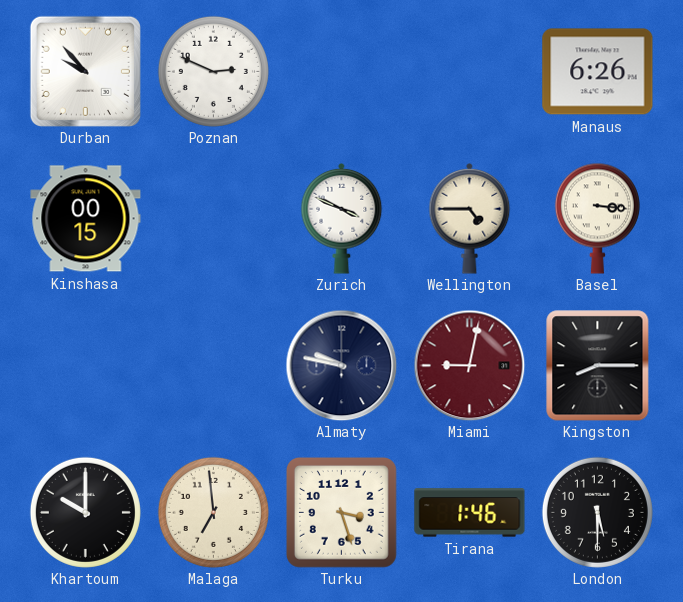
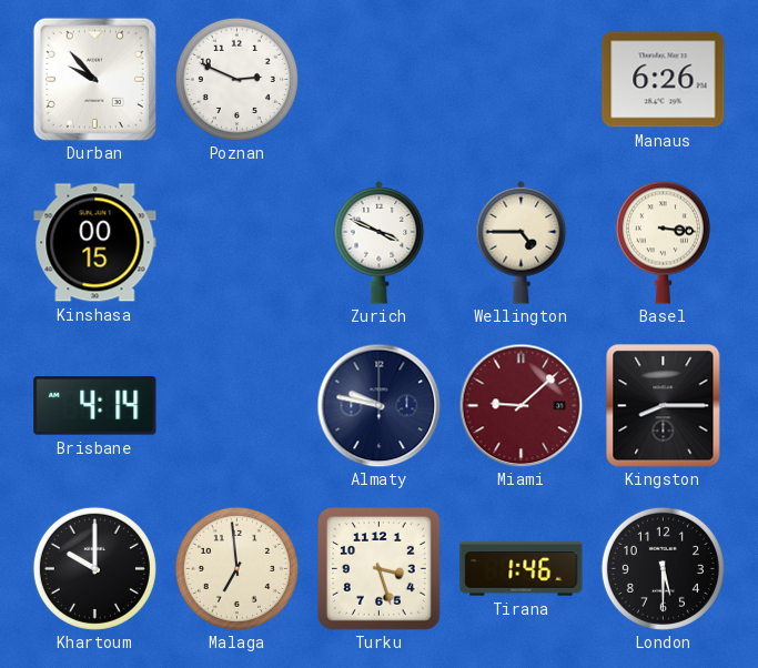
Brisbane: none -> 4:14
Miami: 9:02 -> 9:08
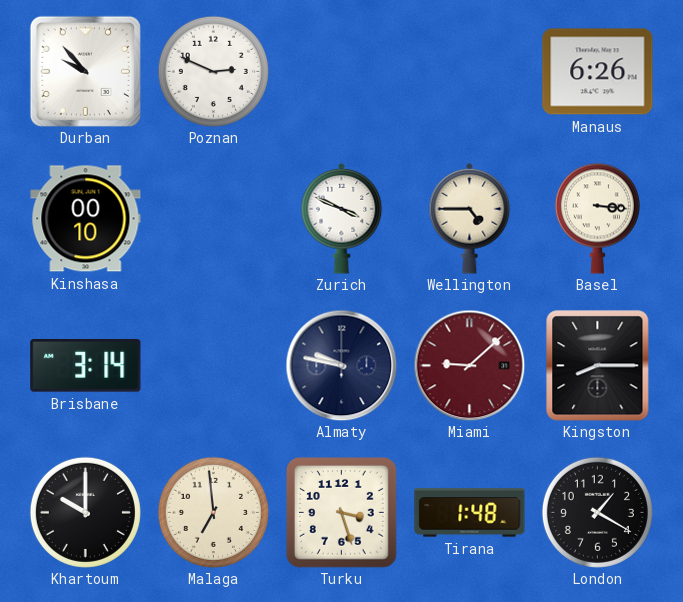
Kinshasa: 00:15 -> 00:10
Brisbane: 4:14 -> 3:14
Tirana: 1:46 -> 1:48
London: 5:30 -> 1:20
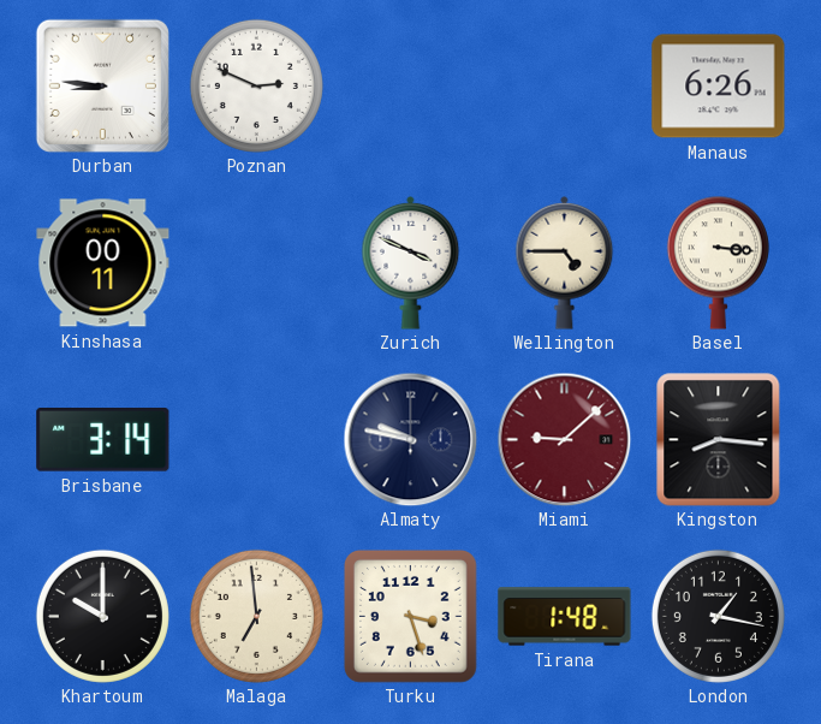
Durban: 9:53 -> 8:46
Kinshasa: 00:10 -> 00:11
Kingston: 8:15 -> 8:16
London: 1:20 -> 1:17
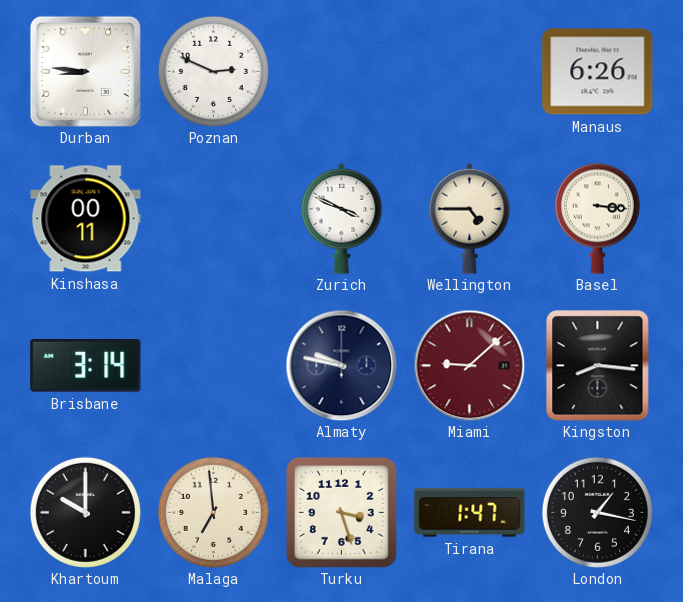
Tirana: 1:48 -> 1:47
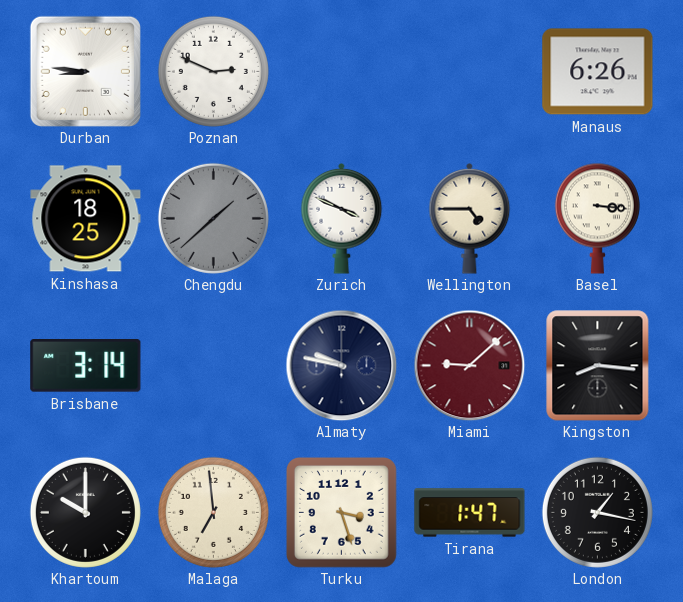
Kinshasa: 00:11 -> 18:25
Chengdu: none -> 1:38
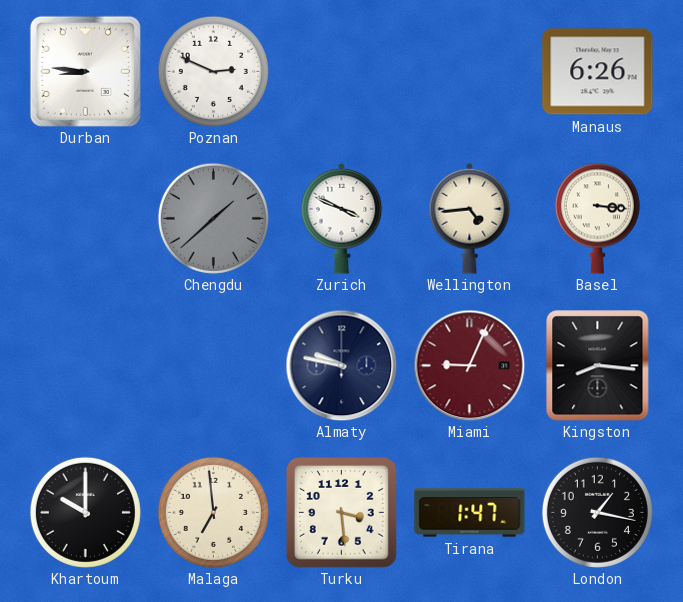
Kinshasa: 18:25 -> none
Wellington: 4:45 -> 4:44
Brisbane: 3:14 -> none
Miami: 9:08 -> 9:04
Turku: 3:27 -> 3:29
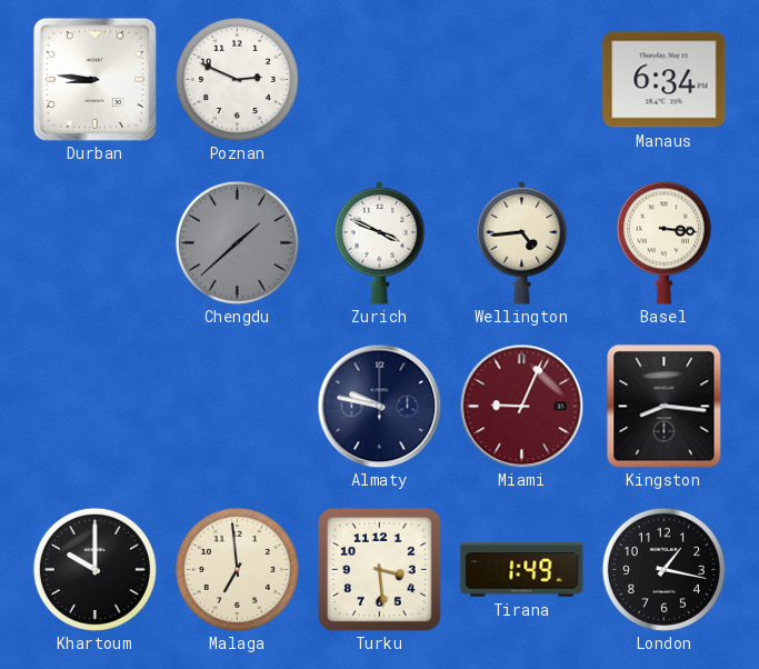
Manaus: 6:26 -> 6:34
Tirana: 1:47 -> 1:49
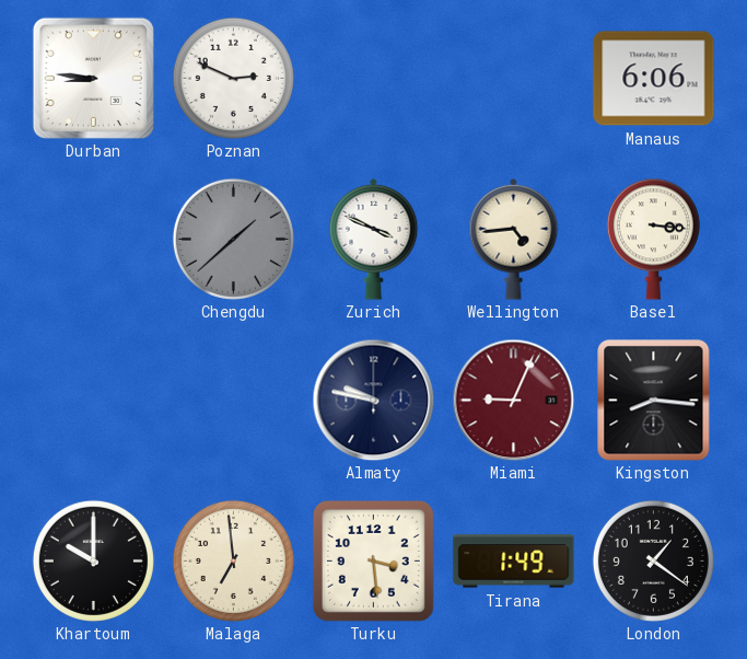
Manaus: 6:34 -> 6:06
London: 1:17 -> 1:21
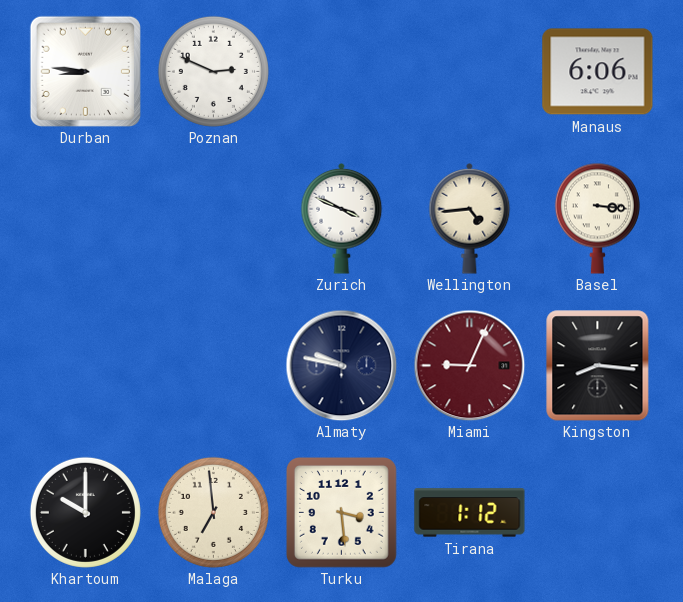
Chengdu: 1:38 -> none
Tirana: 1:49 -> 1:12
London: 1:21 -> none
